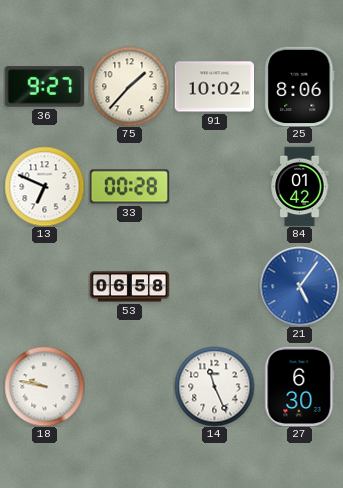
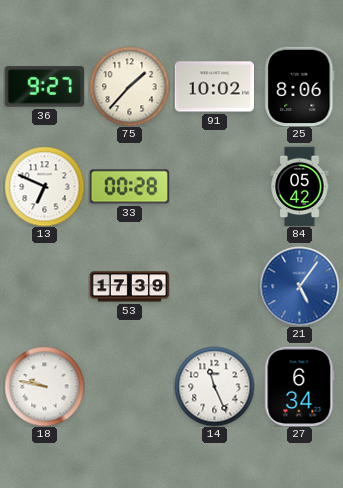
84: 01:42 -> 05:42
53: 06:58 -> 17:39
27: 6:30 -> 6:34
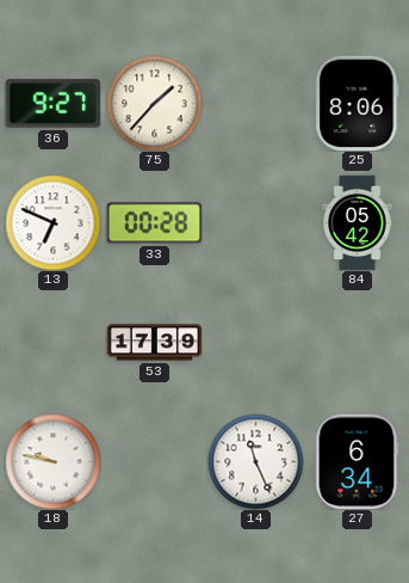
91: 10:02 -> none
21: 5:06 -> none
